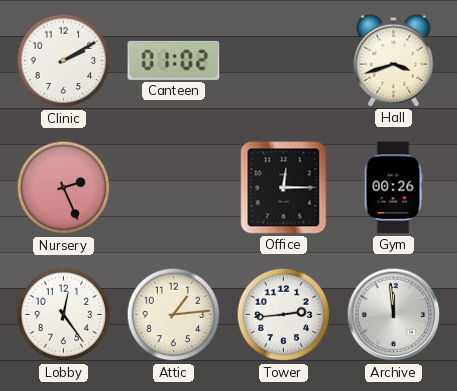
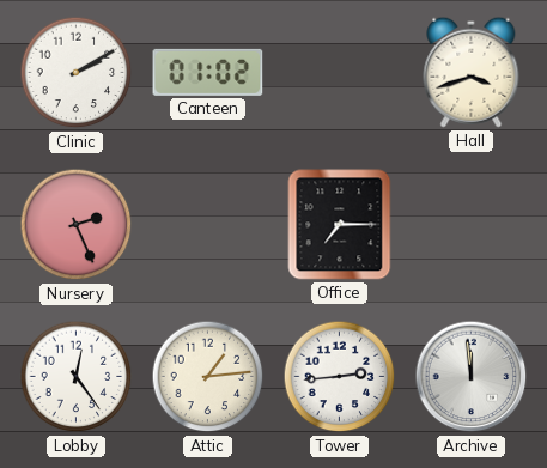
Office: 12:15 -> 7:15
Gym: 00:26 -> none
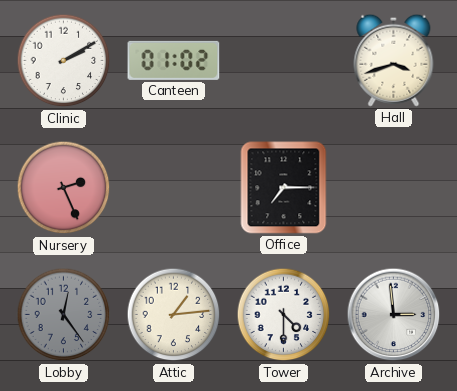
Lobby dial: white -> grey
Tower: 2:44 -> 4:30
Archive: 11:59 -> 2:59
